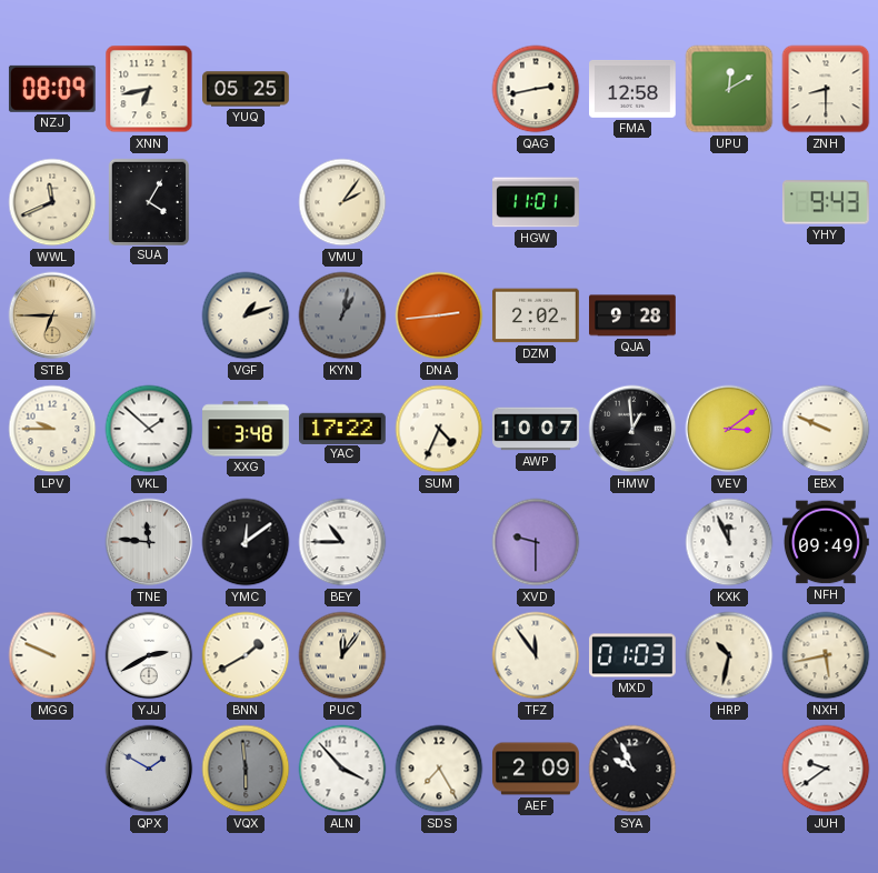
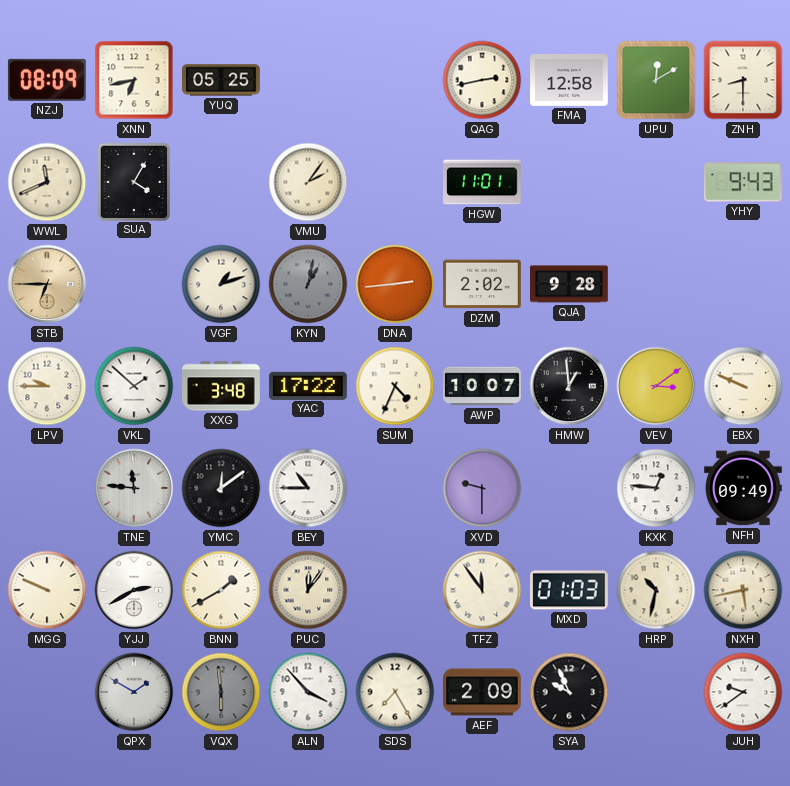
KXK: 11:56 -> 12:46
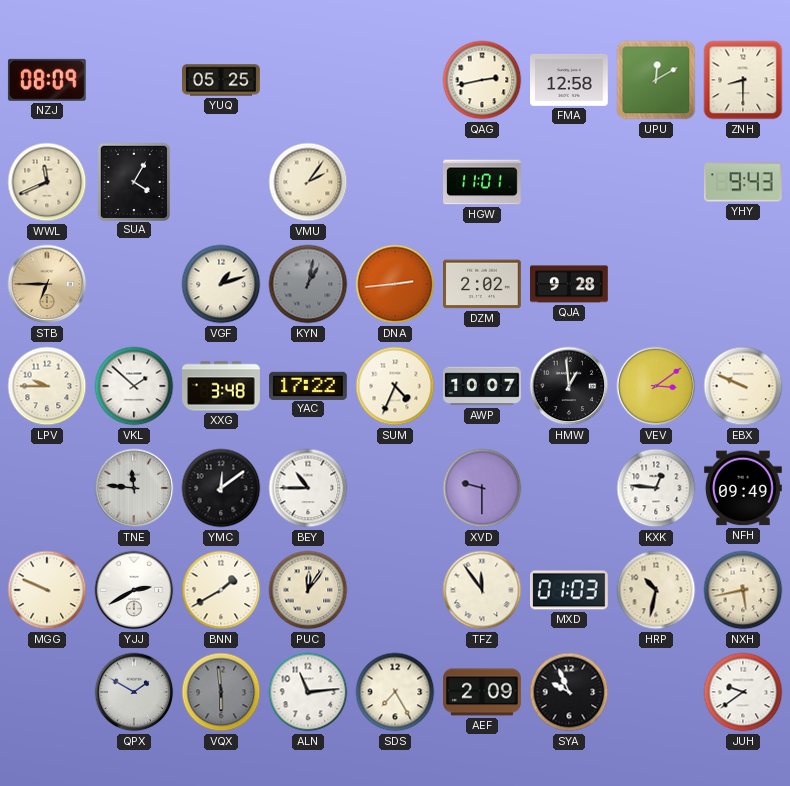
XNN: 6:43 -> none
ALN: 3:53 -> 11:14
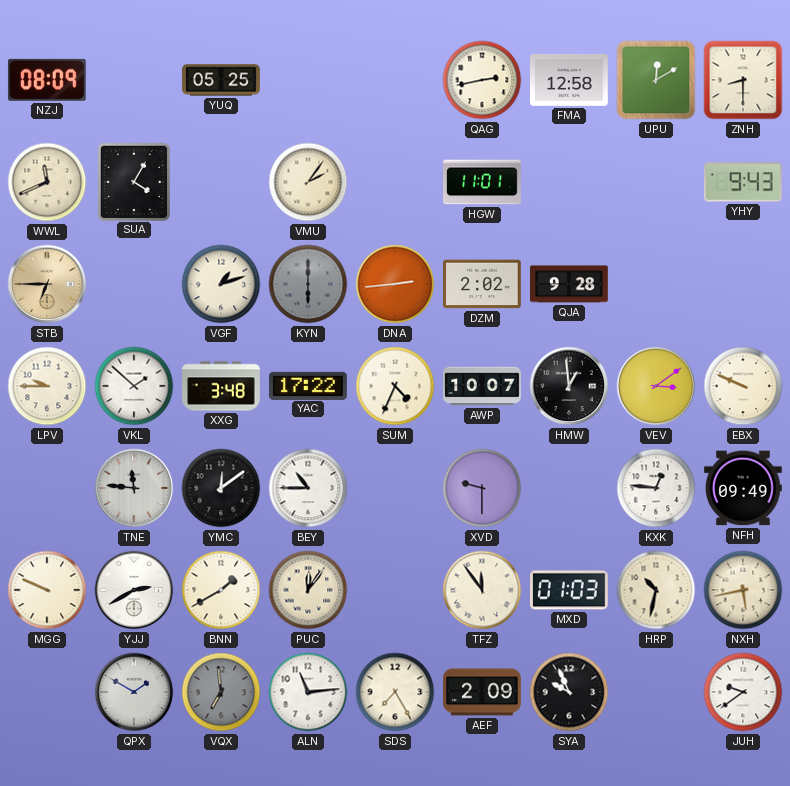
KYN: 1:02 -> 6:00
VQX: 5:59 -> 6:59
